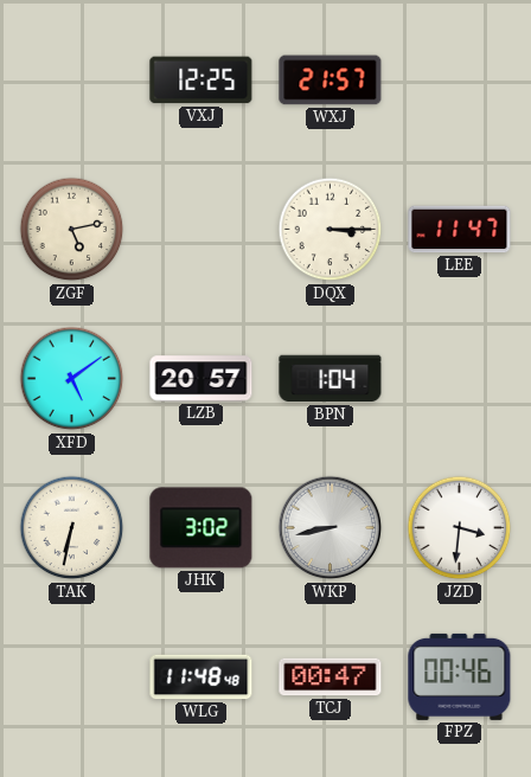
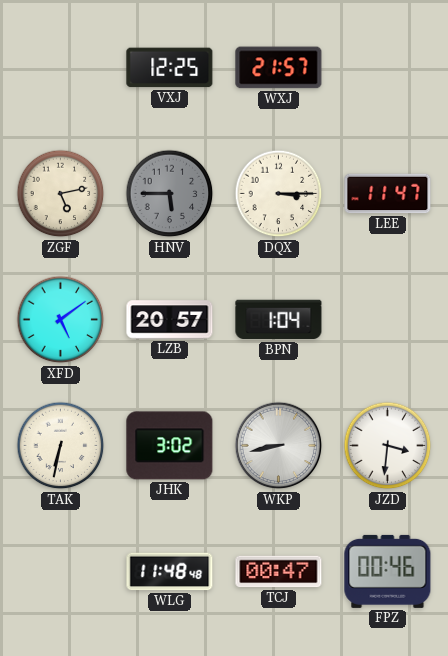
HNV: none -> 5:45
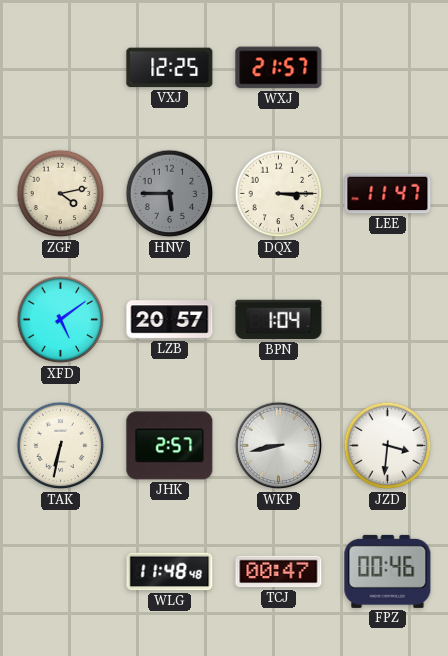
ZGF: 5:13 -> 4:13
JHK: 3:02 -> 2:57
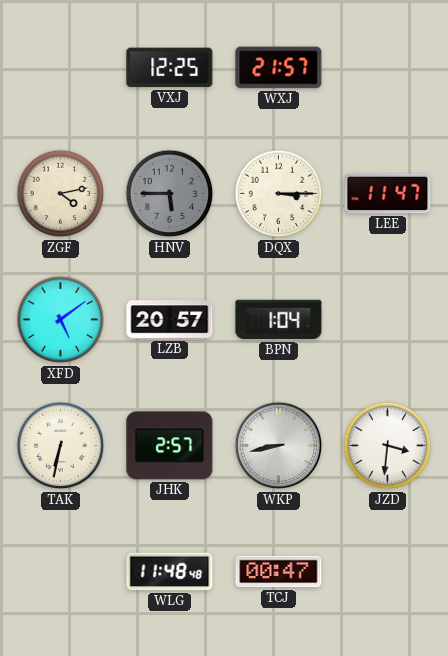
FPZ: 00:46 -> none
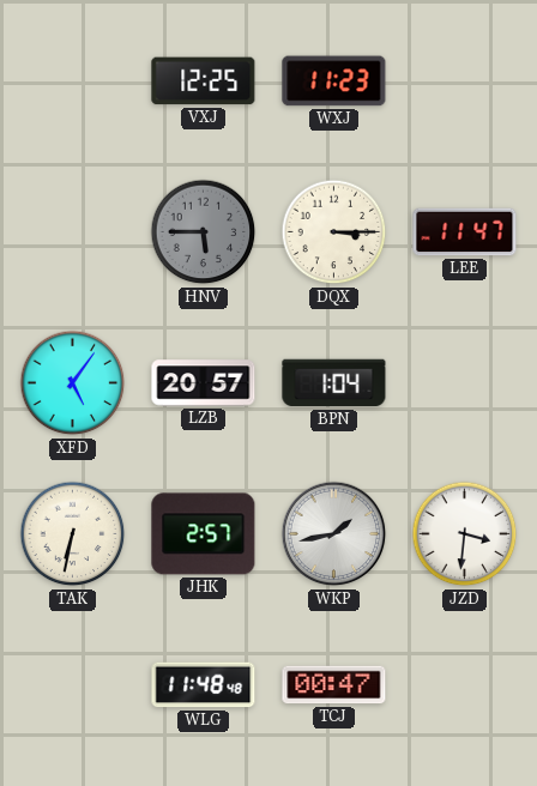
WXJ: 21:57 -> 11:23
ZGF: 4:13 -> none
XFD: 5:09 -> 5:06
WKP: 8:43 -> 1:43
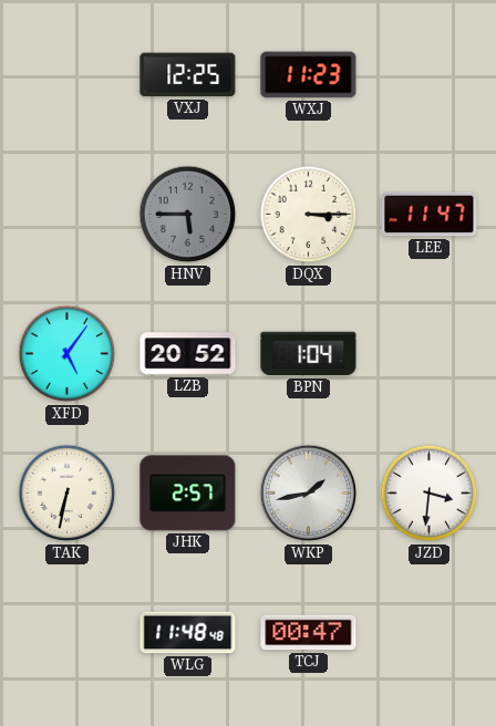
LZB: 20:57 -> 20:52
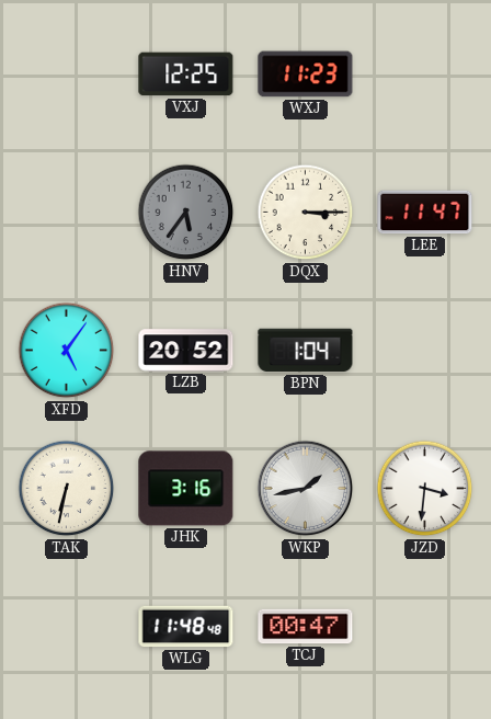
HNV: 5:45 -> 5:36
JHK: 2:57 -> 3:16
